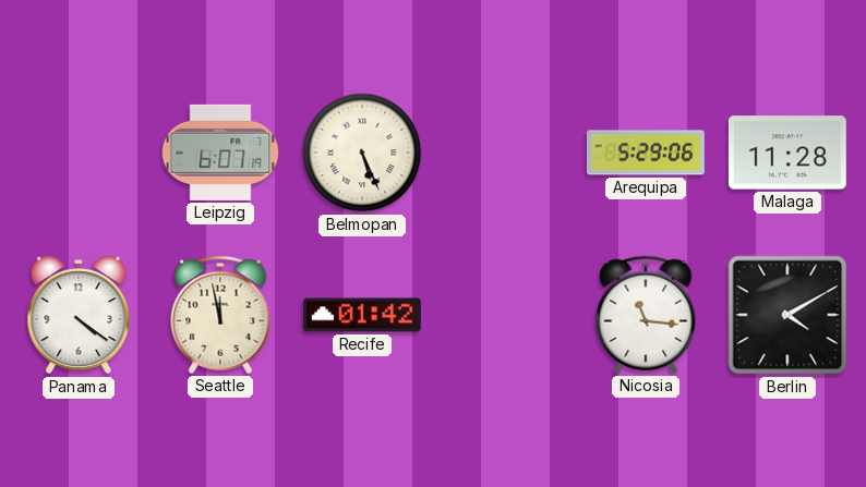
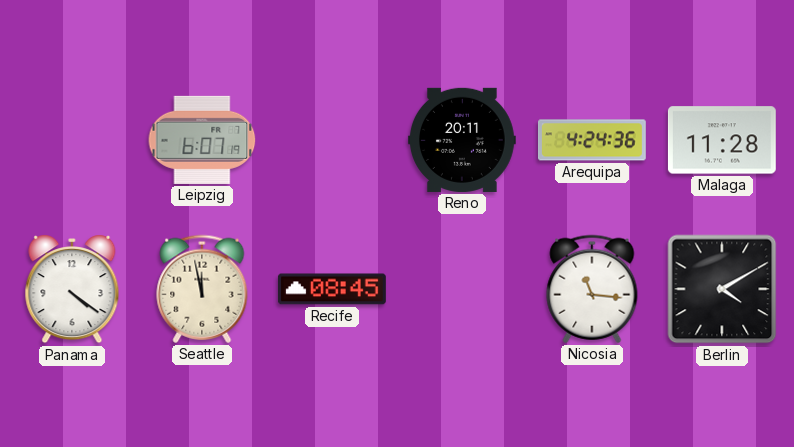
Belmopan: 5:26 -> none
Reno: none -> 20:11
Arequipa: 5:29 -> 4:24
Recife: 01:42 -> 08:45
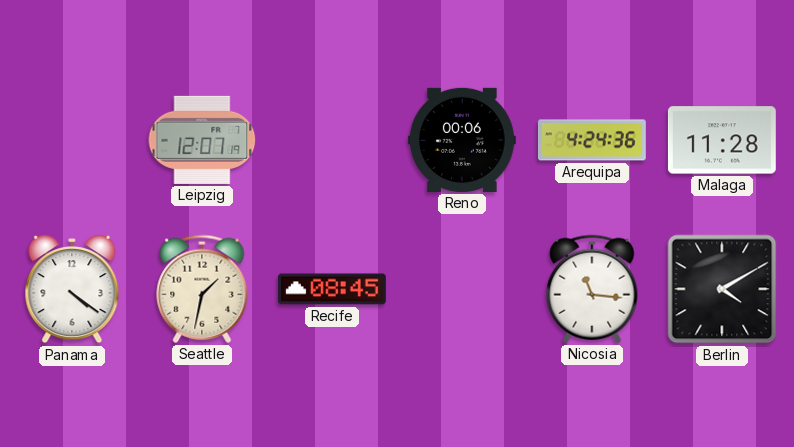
Leipzig: 6:07 -> 12:07
Reno: 20:11 -> 00:06
Seattle: 11:58 -> 1:32
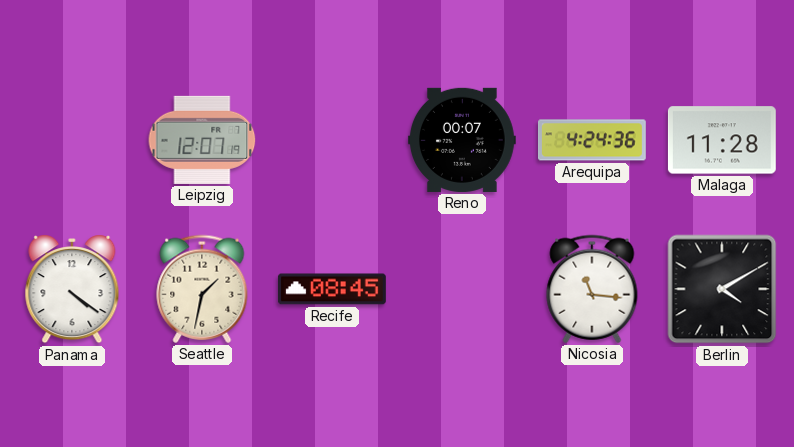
Reno: 00:06 -> 00:07
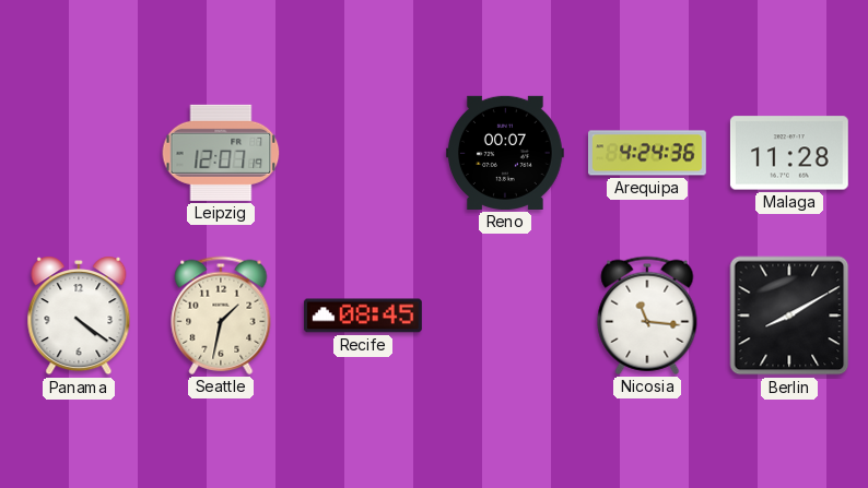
Berlin: 4:10 -> 8:10
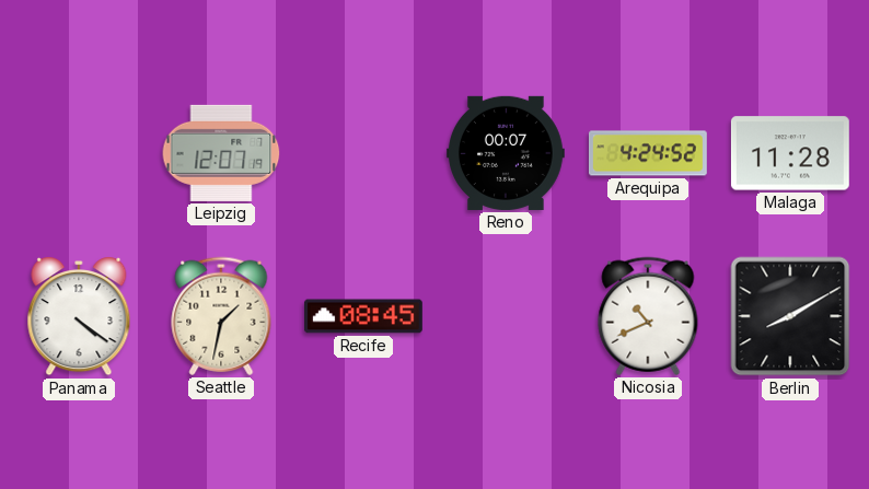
Arequipa: 4:24:36 -> 4:24:52
Nicosia: 11:16 -> 10:41
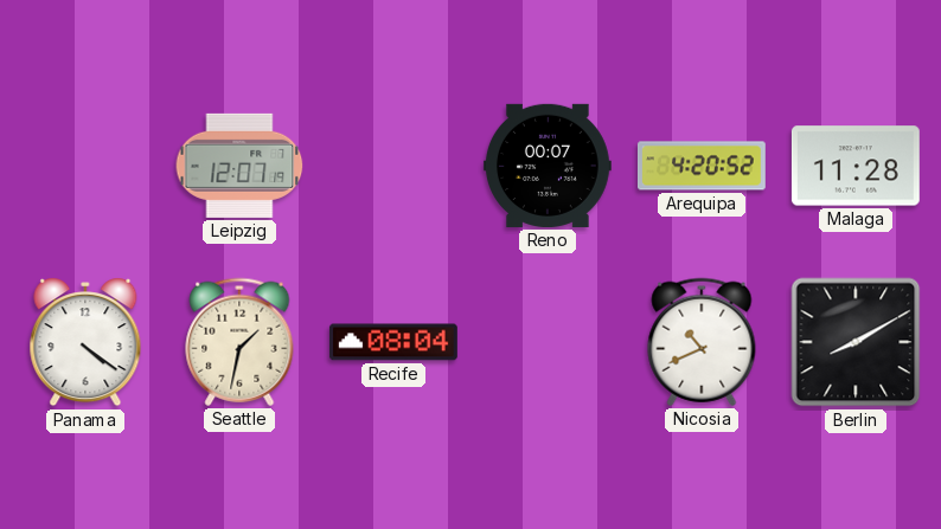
Arequipa: 4:24 -> 4:20
Recife: 08:45 -> 08:04
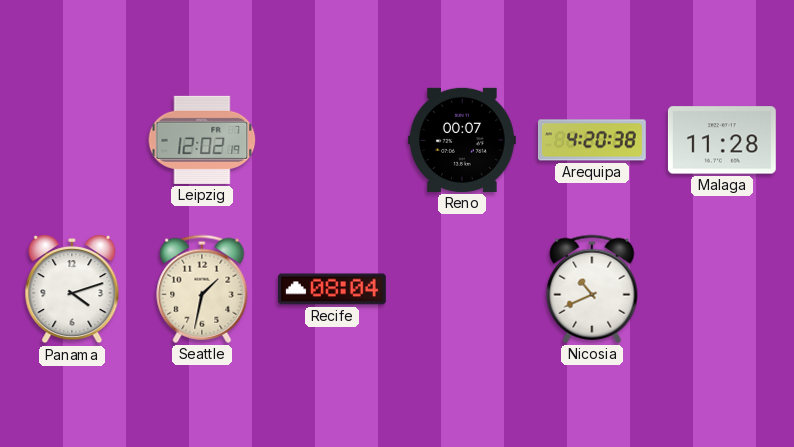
Leipzig: 12:07 -> 12:02
Arequipa: 4:20:52 -> 4:20:38
Panama: 4:21 -> 4:12
Berlin: 8:10 -> none
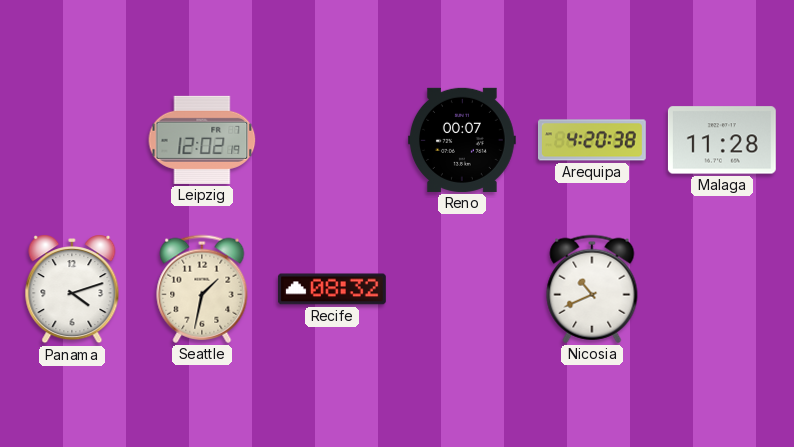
Recife: 08:04 -> 08:32
